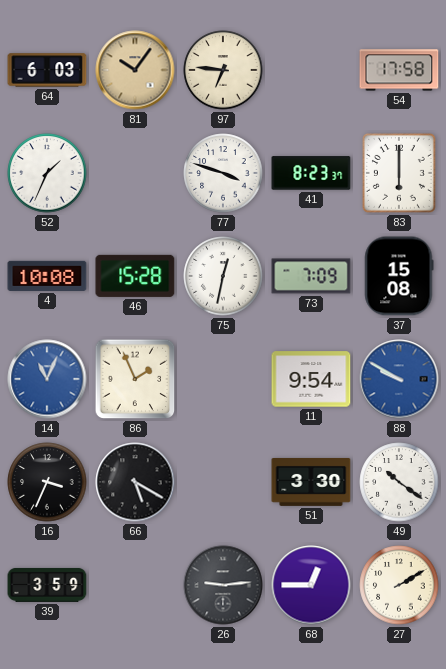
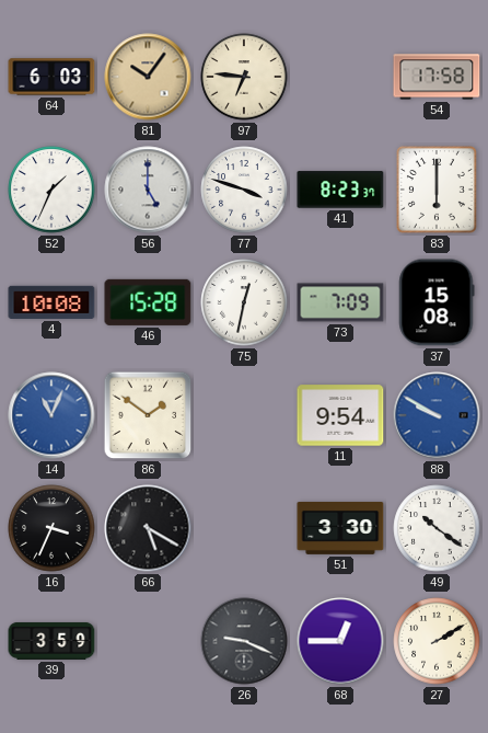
56: none -> 5:00
86: 1:56 -> 1:51
26: 9:14 -> 9:19
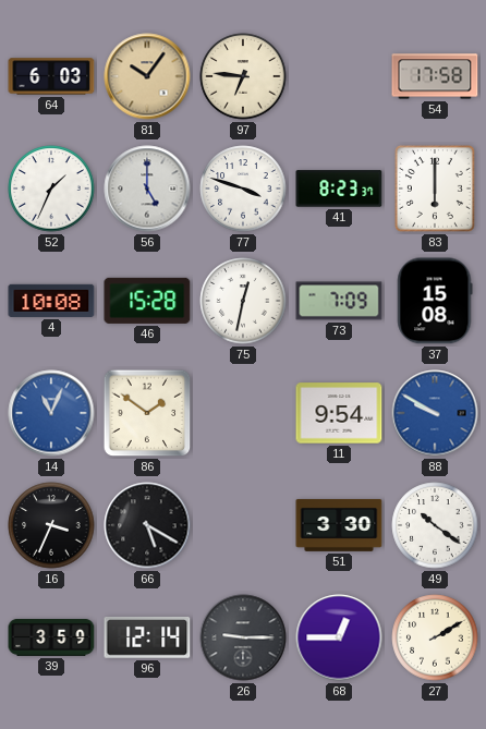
96: none -> 12:14
26: 9:19 -> 9:15
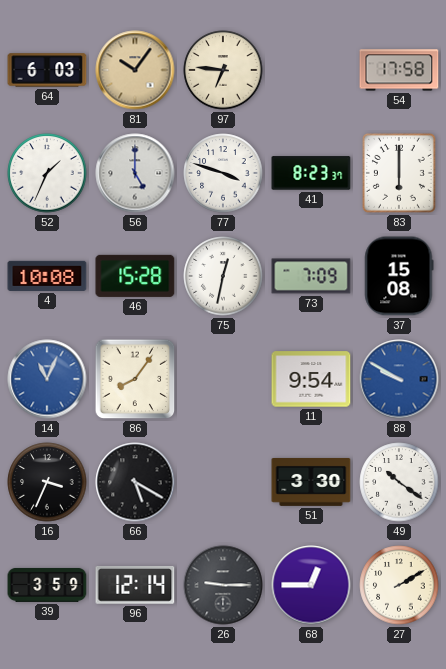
86: 1:51 -> 8:06
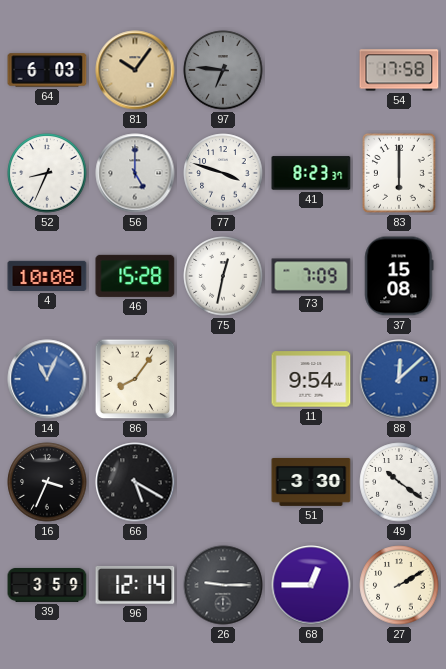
97 dial: cream -> grey
52: 1:34 -> 8:34
88: 9:50 -> 12:08
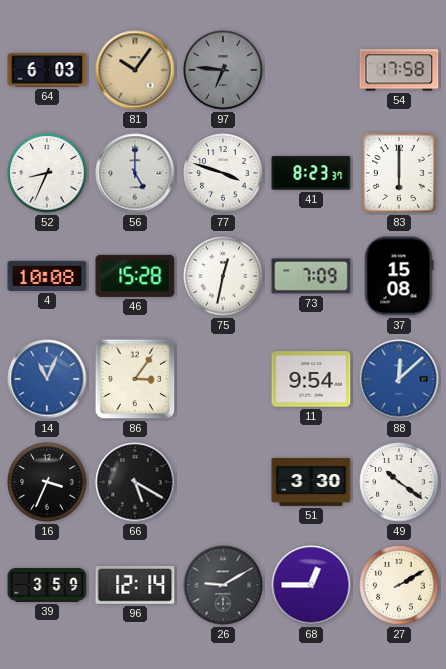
86: 8:06 -> 3:06
26: 9:15 -> 9:10
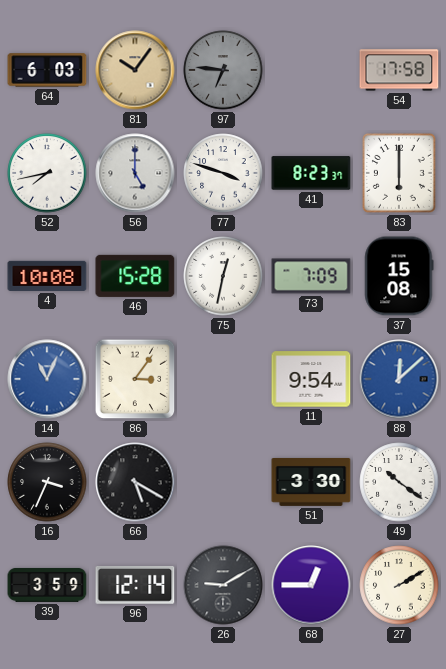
52: 8:34 -> 7:43
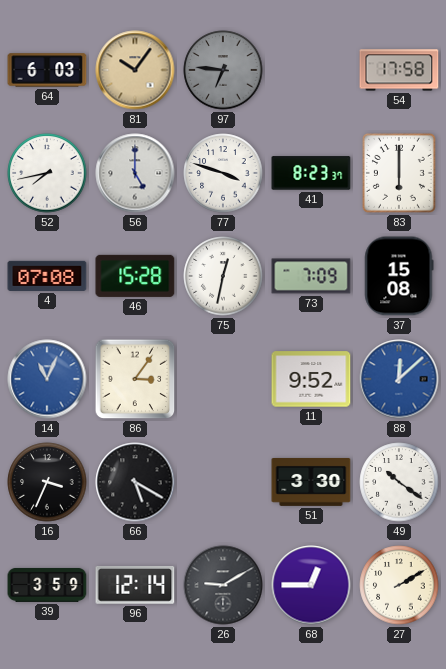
4: 10:08 -> 07:08
11: 9:54 -> 9:52
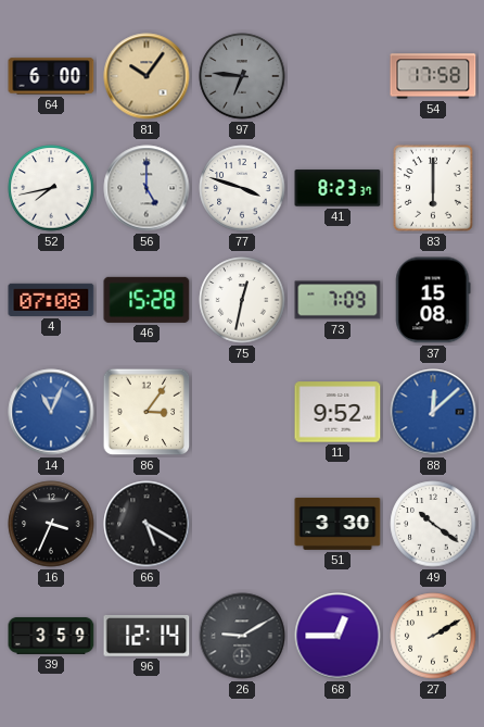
64: 6:03 -> 6:00
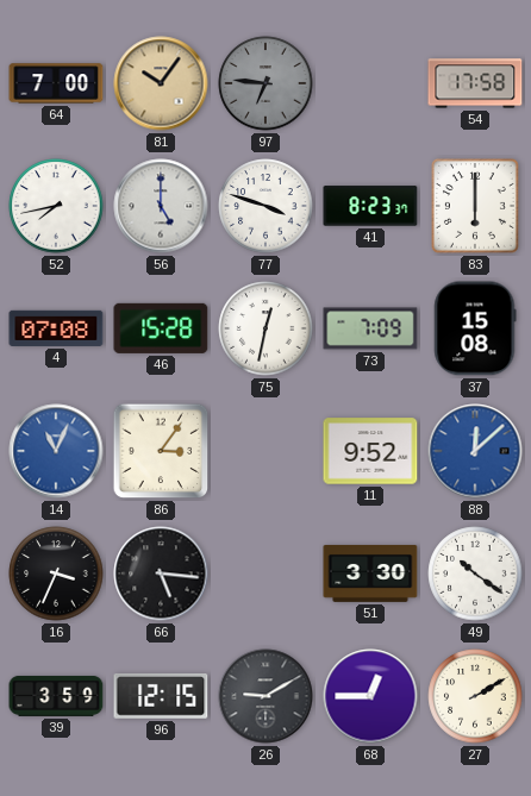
64: 6:00 -> 7:00
66: 5:20 -> 5:16
96: 12:14 -> 12:15
